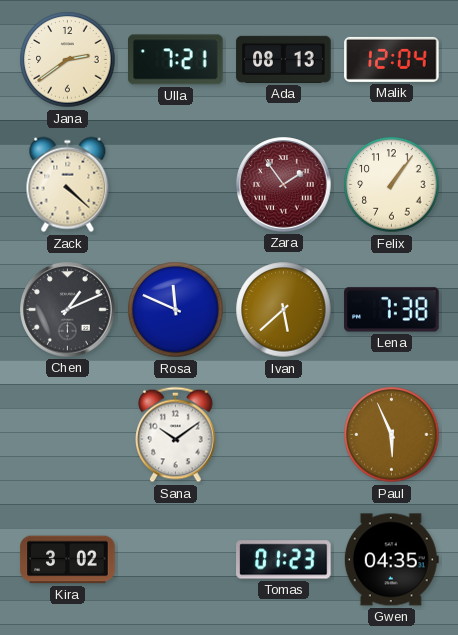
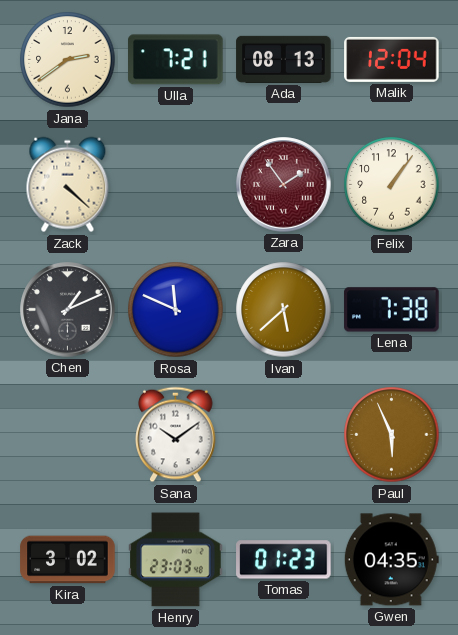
Henry: none -> 23:03
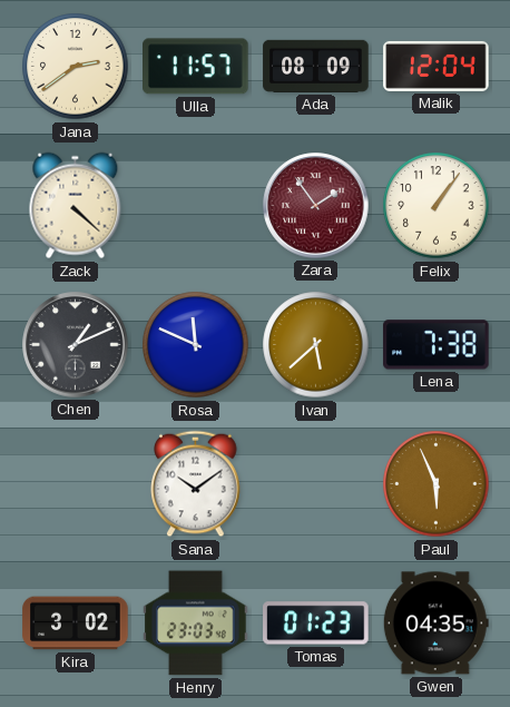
Ulla: 7:21 -> 11:57
Ada: 08:13 -> 08:09
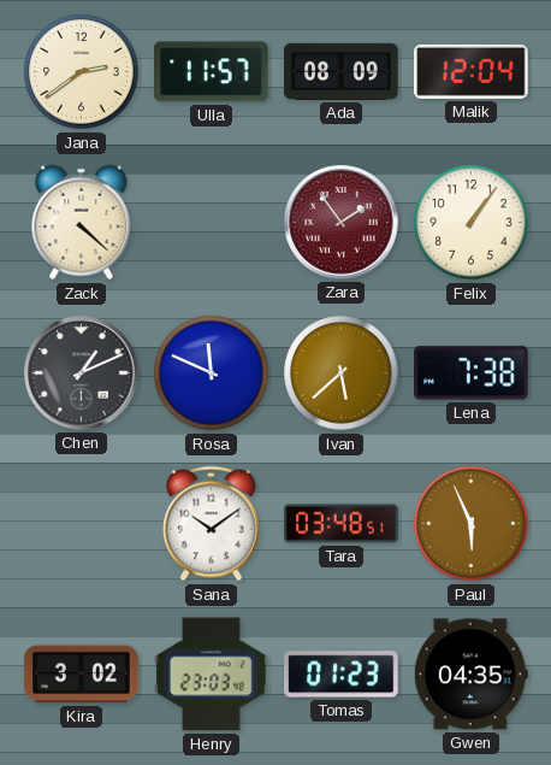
Tara: none -> 03:48
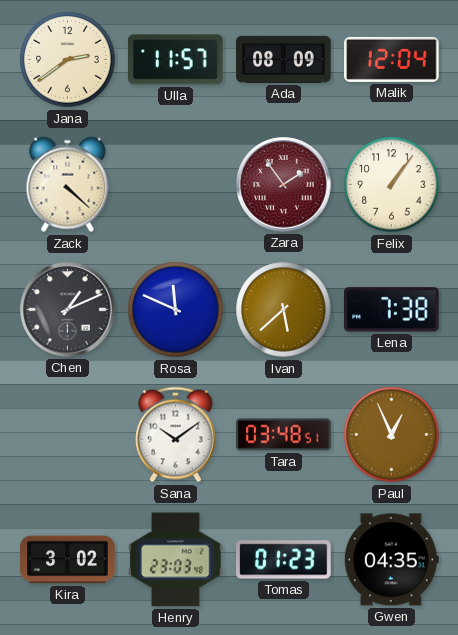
Paul: 5:56 -> 12:56
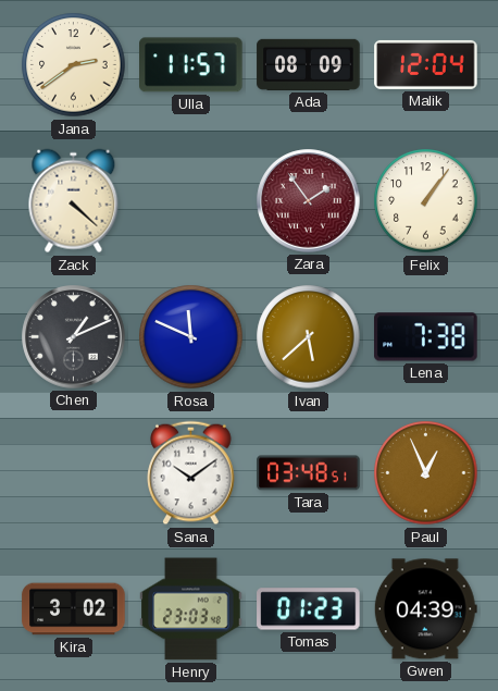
Gwen: 04:35 -> 04:39
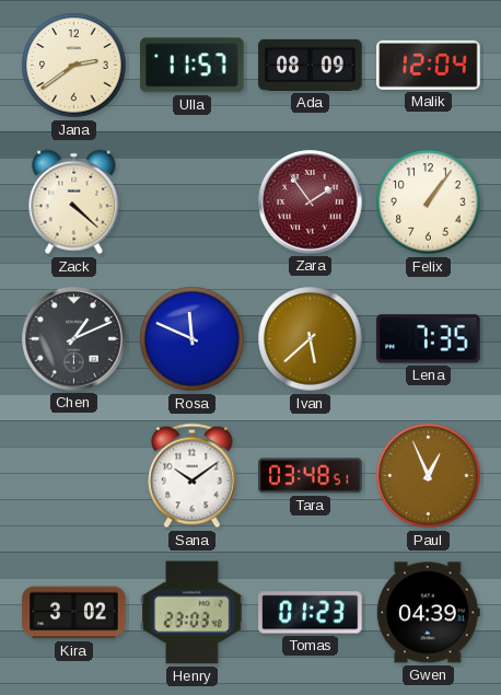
Lena: 7:38 -> 7:35
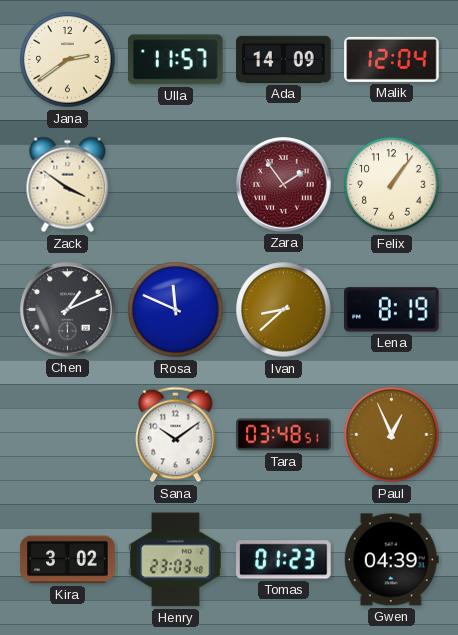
Ada: 08:09 -> 14:09
Zack: 4:22 -> 3:51
Ivan: 5:38 -> 8:38
Lena: 7:35 -> 8:19
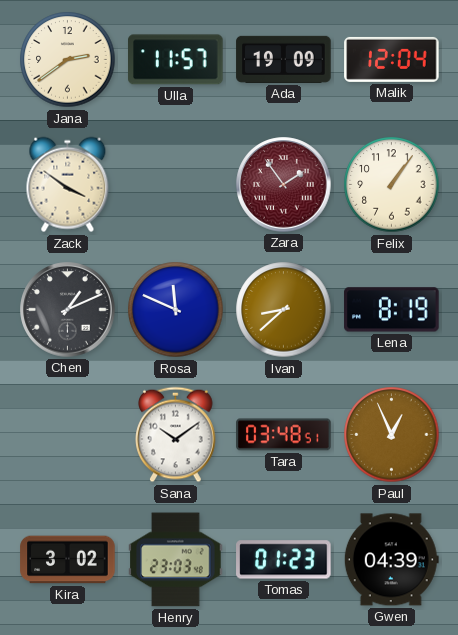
Ada: 14:09 -> 19:09
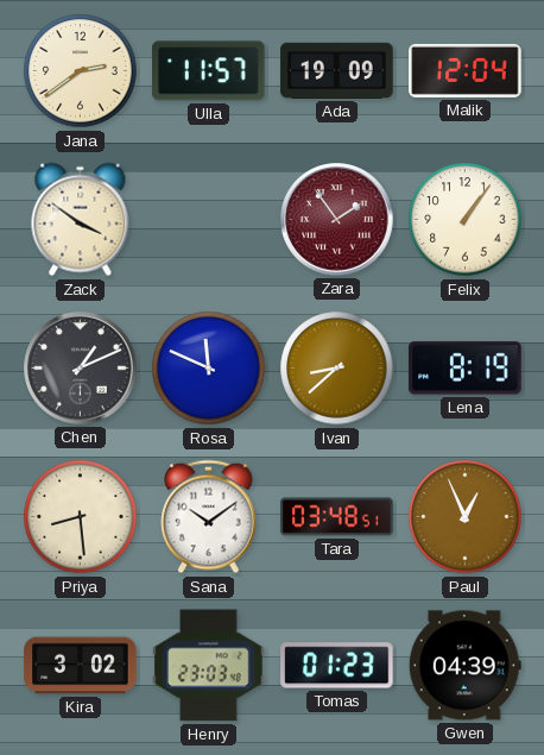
Priya: none -> 8:29
